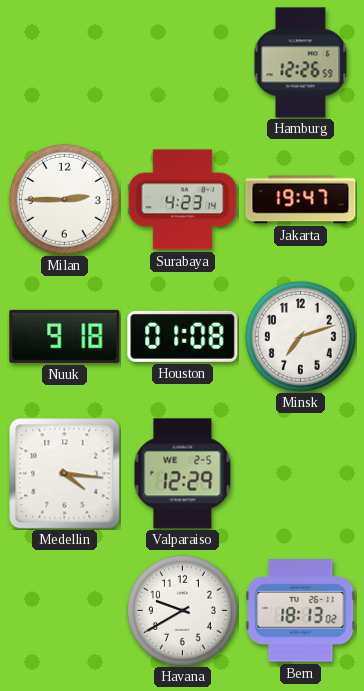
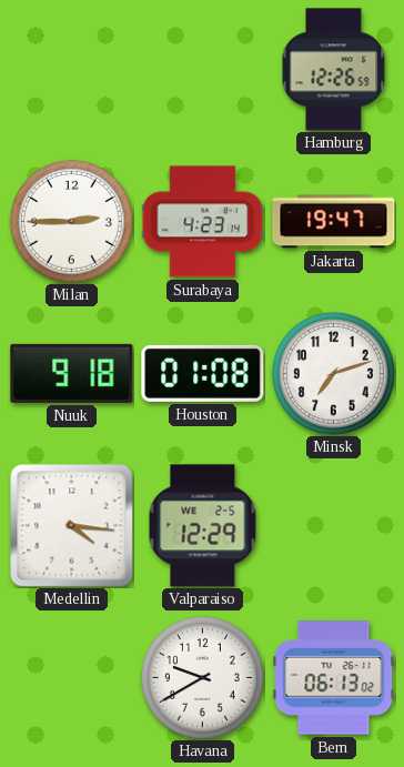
Bern: 18:13 -> 06:13
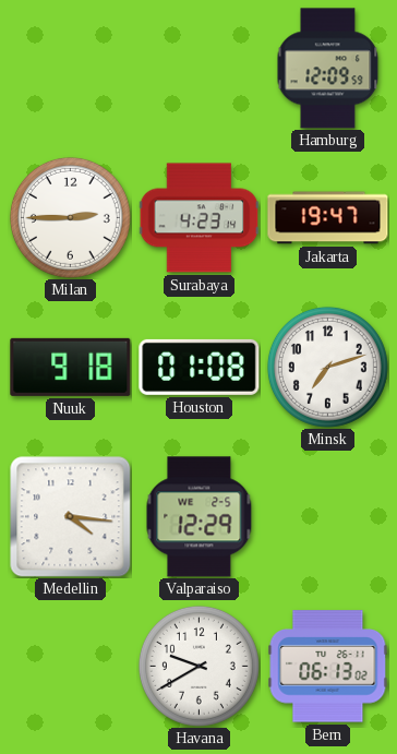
Hamburg: 12:26 -> 12:09
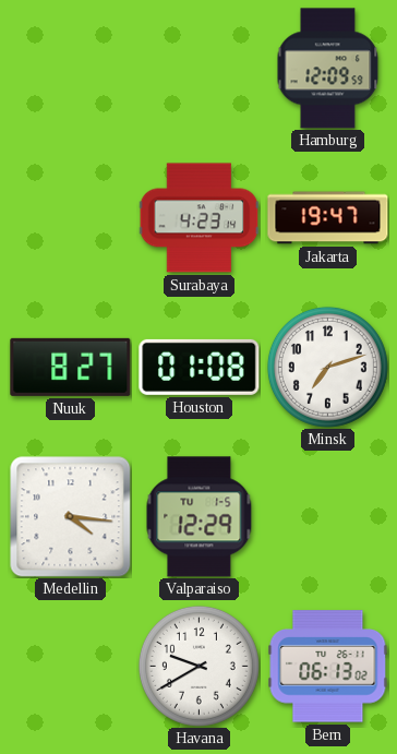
Milan: 2:45 -> none
Nuuk: 9:18 -> 8:27
Valparaiso date: WE 2-5 -> TU 1-5
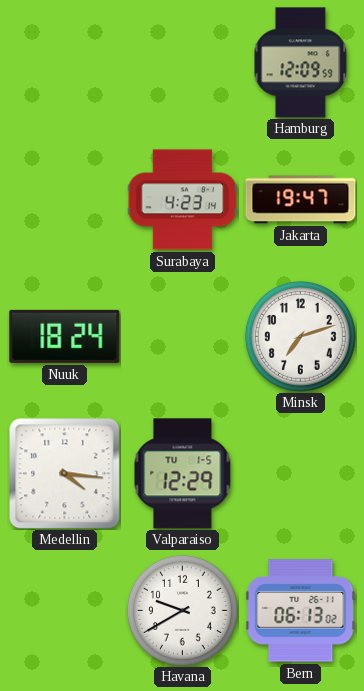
Nuuk: 8:27 -> 18:24
Houston: 01:08 -> none
